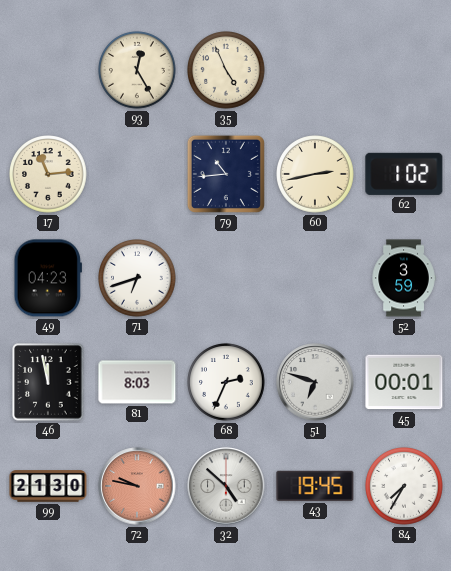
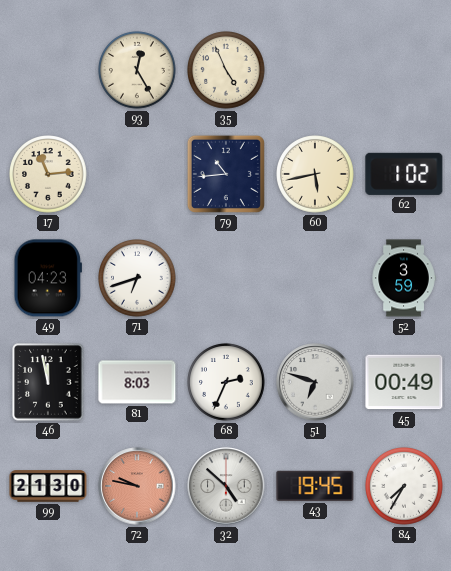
60: 2:43 -> 5:43
45: 00:01 -> 00:49
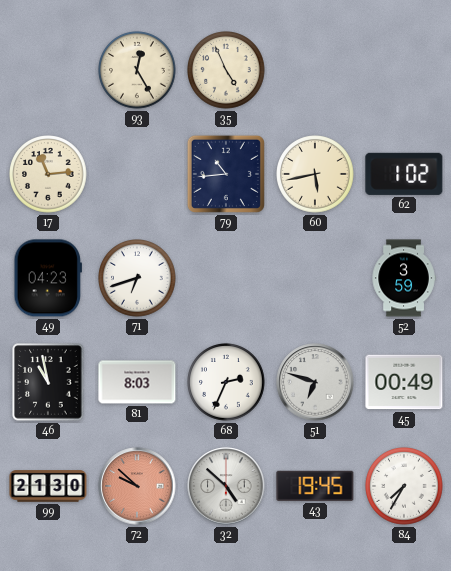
46: 11:58 -> 10:58
72: 9:47 -> 9:52
